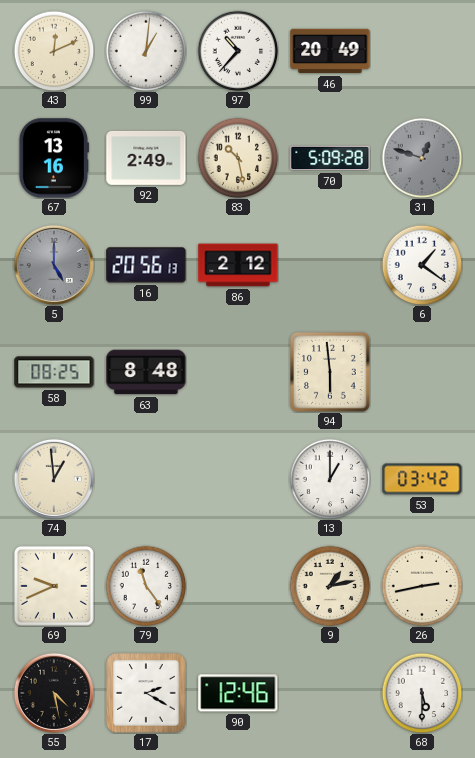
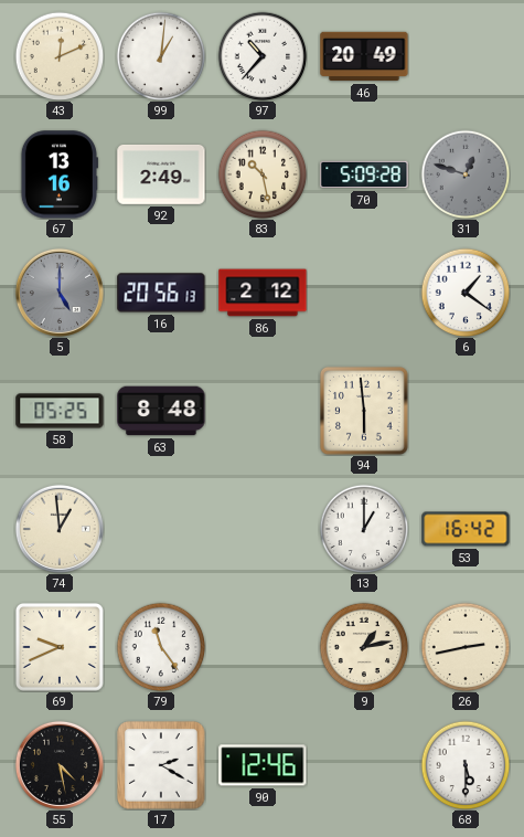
58: 08:25 -> 05:25
53: 03:42 -> 16:42
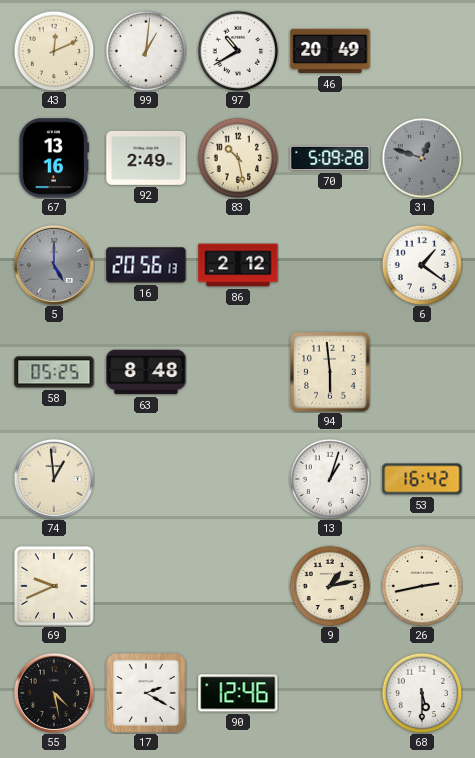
97: 10:37 -> 10:40
13: 1:00 -> 1:03
79: 11:24 -> none
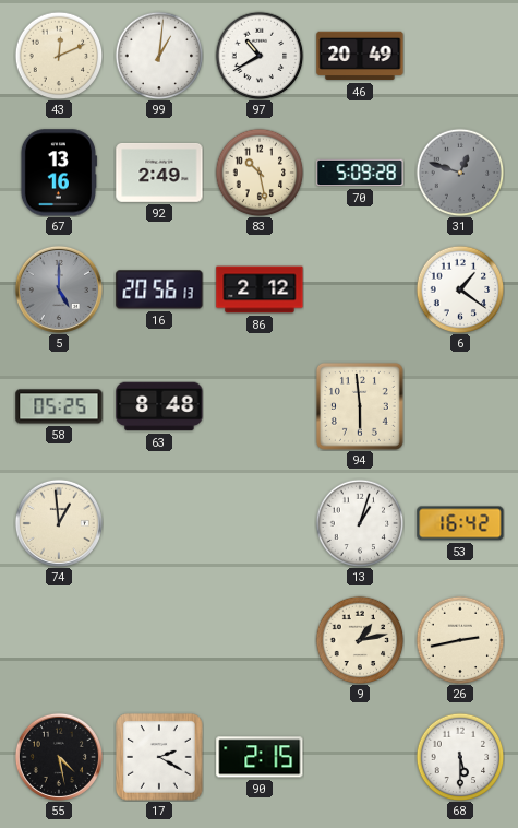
69: 9:41 -> none
90: 12:46 -> 2:15
